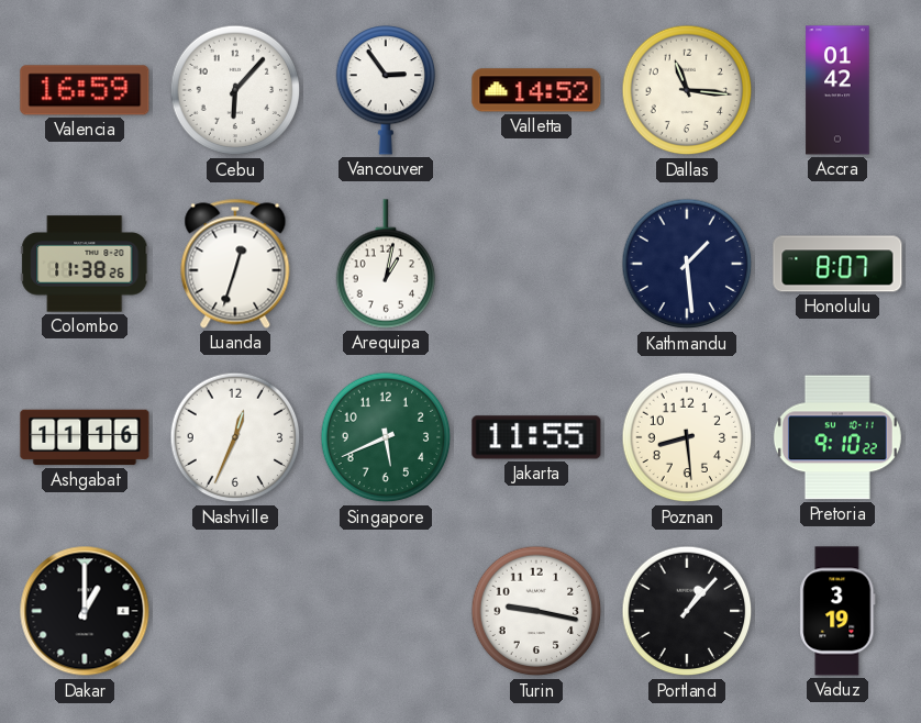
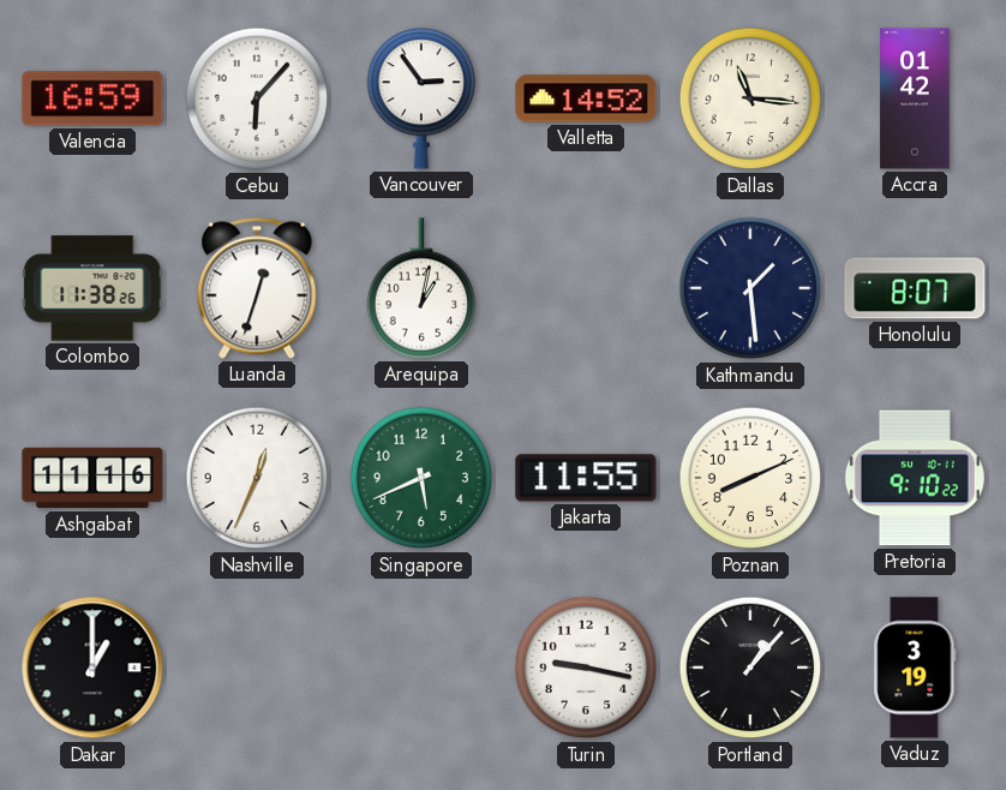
Poznan: 8:29 -> 8:11
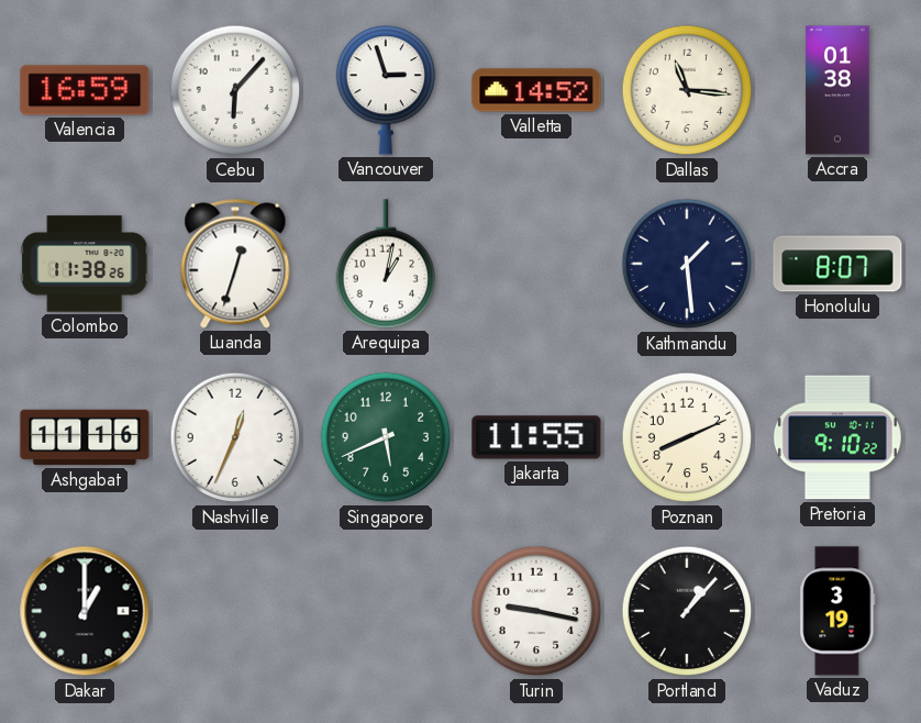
Vancouver: 2:54 -> 2:57
Accra: 01:42 -> 01:38
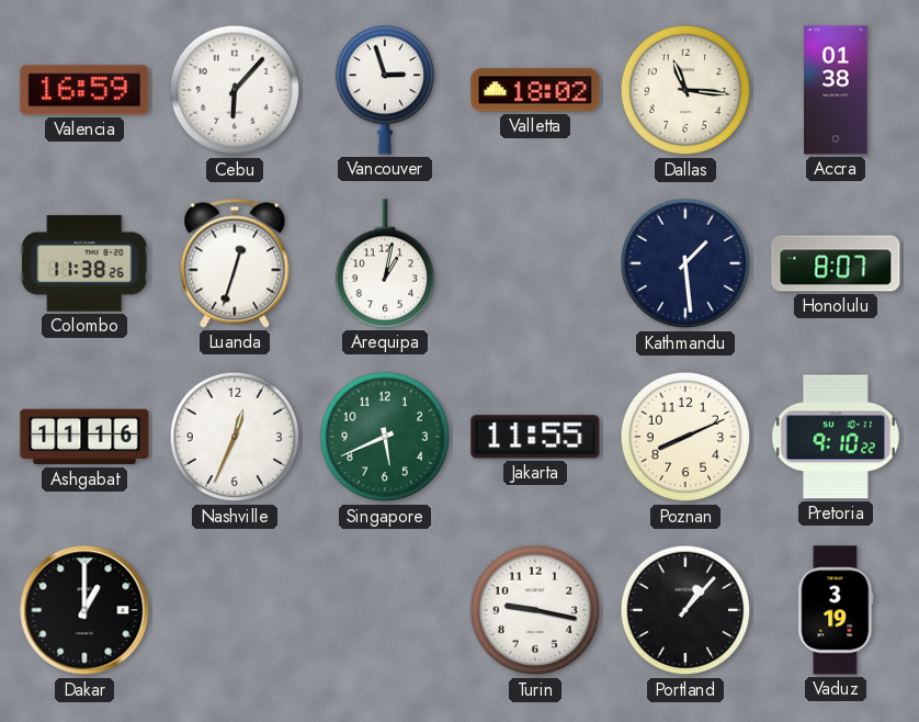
Valletta: 14:52 -> 18:02
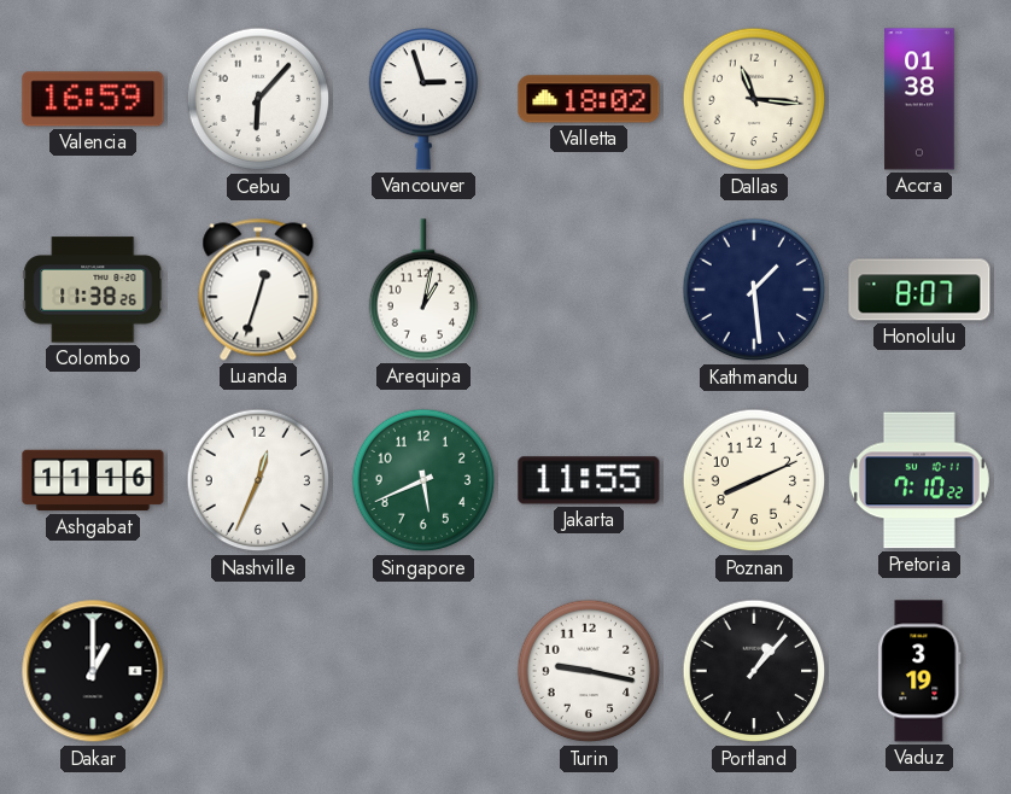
Pretoria: 9:10 -> 7:10
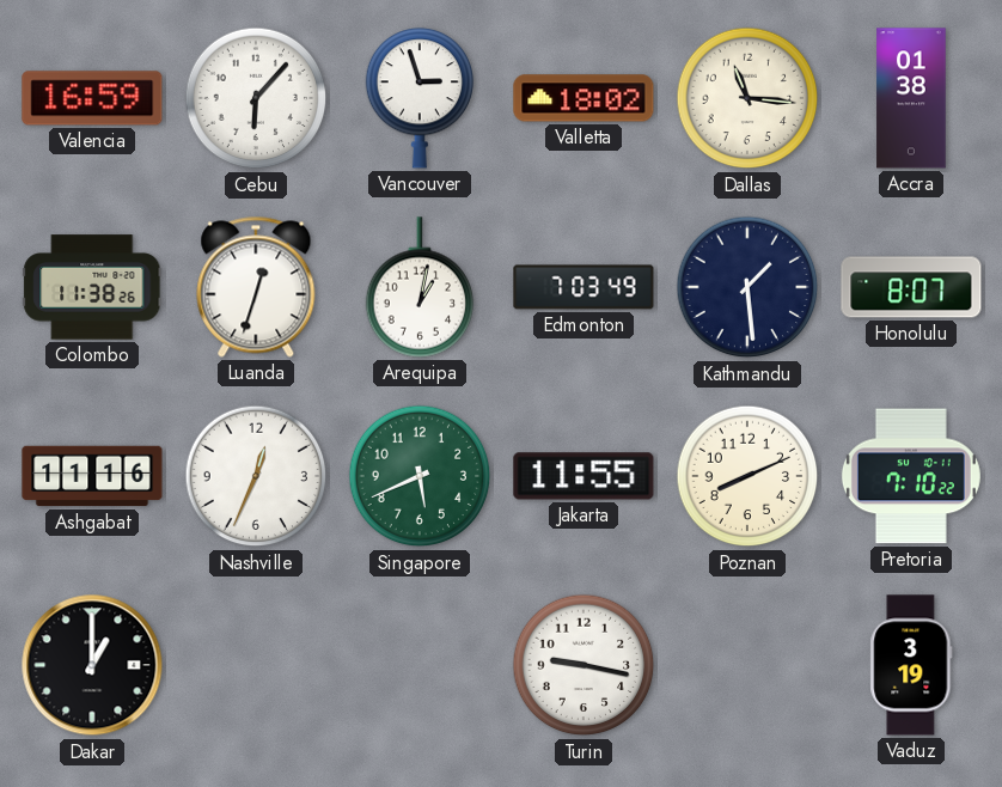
Edmonton: none -> 7:03
Portland: 1:07 -> none
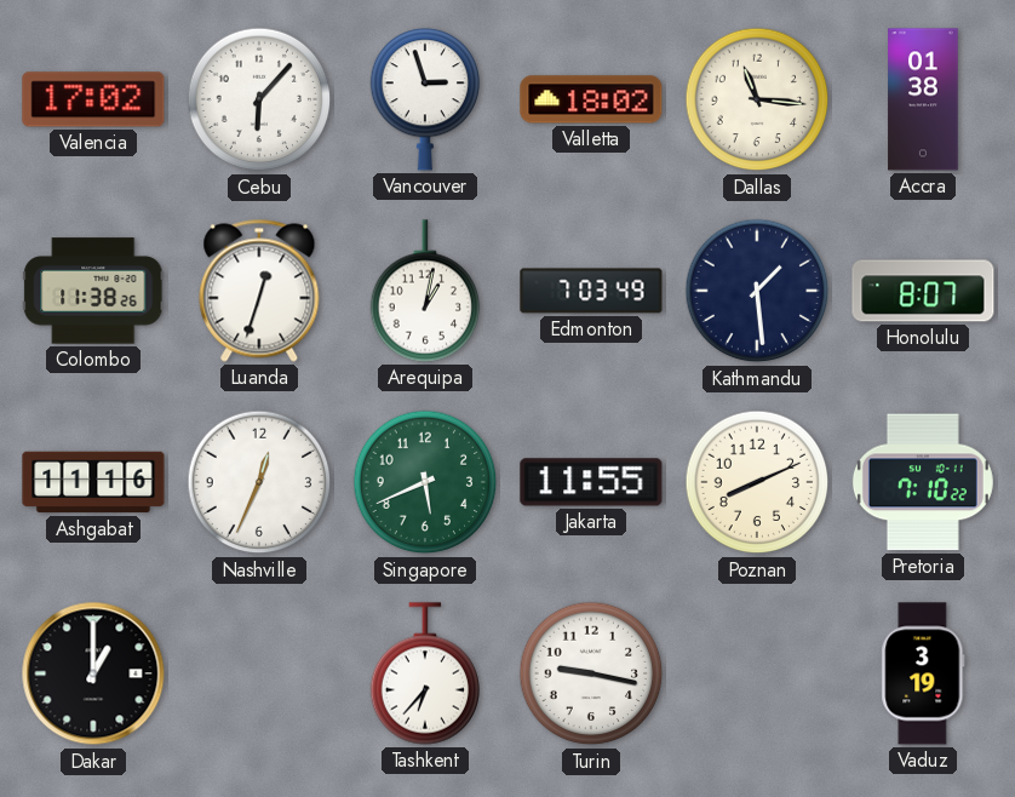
Valencia: 16:59 -> 17:02
Tashkent: none -> 6:37
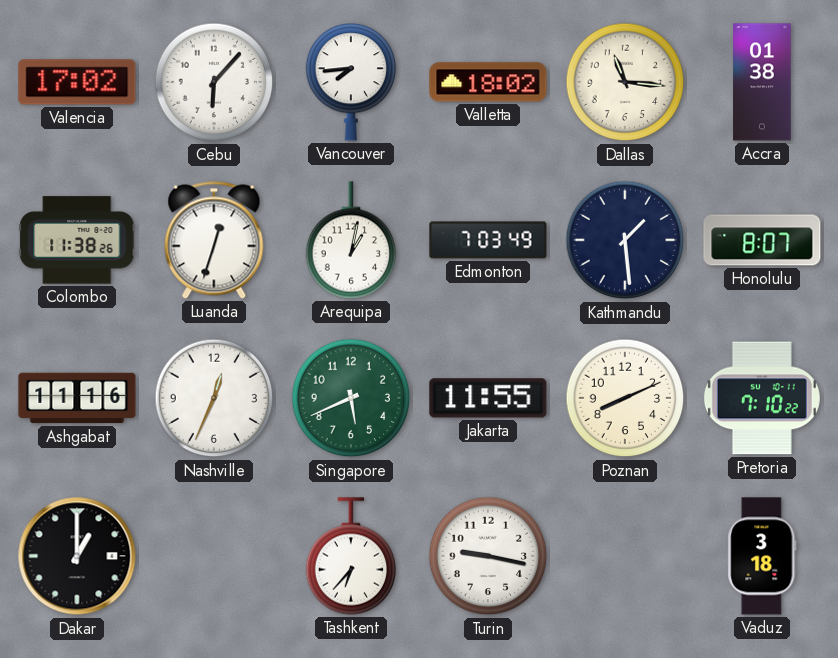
Vancouver: 2:57 -> 7:44
Vaduz: 3:19 -> 3:18
